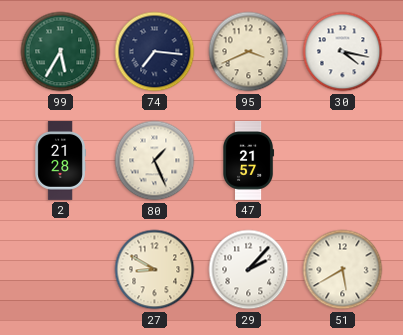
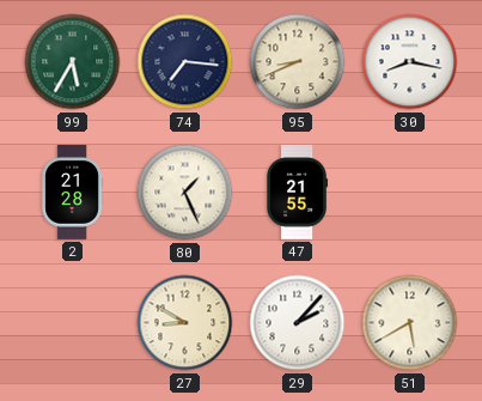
95: 3:41 -> 8:41
30: 4:17 -> 8:17
47: 21:57 -> 21:55
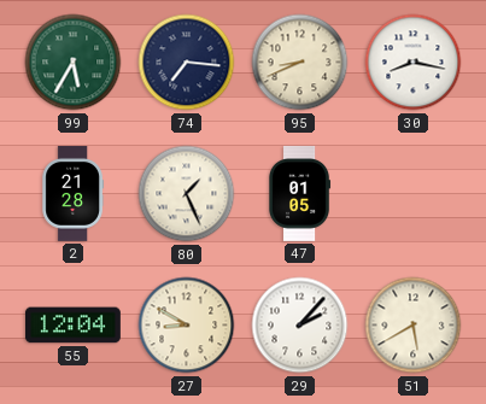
47: 21:55 -> 01:05
55: none -> 12:04
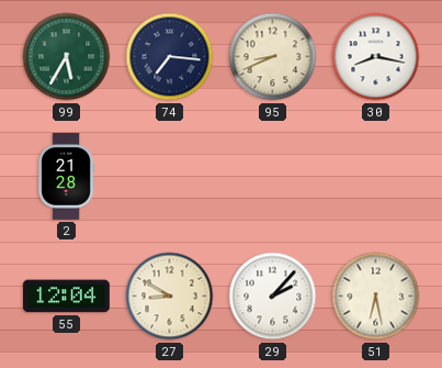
80: 1:26 -> none
47: 01:05 -> none
51: 5:40 -> 6:28
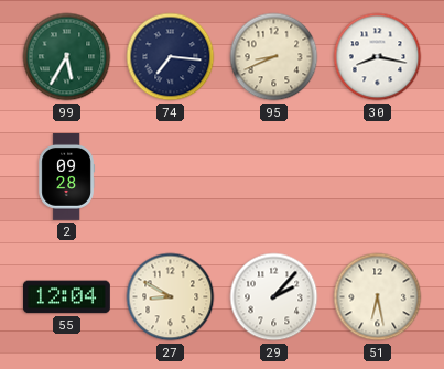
2: 21:28 -> 09:28
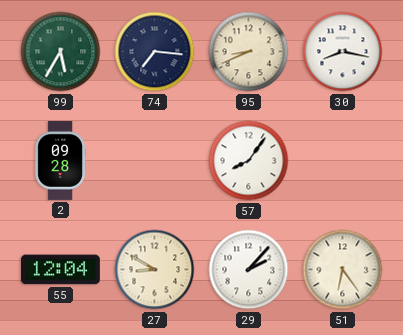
57: none -> 8:06
51: 6:28 -> 6:24
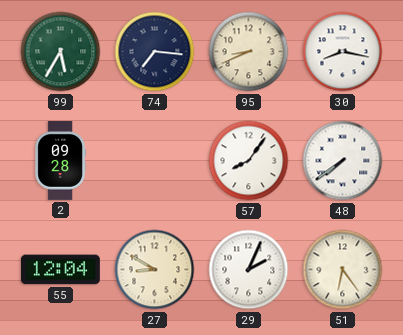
48: none -> 7:39
29: 2:07 -> 2:04
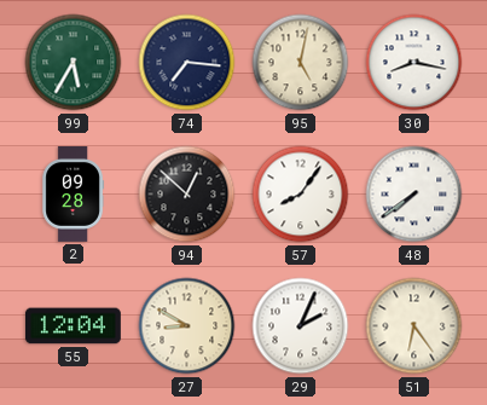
95: 8:41 -> 5:02
94: none -> 12:52
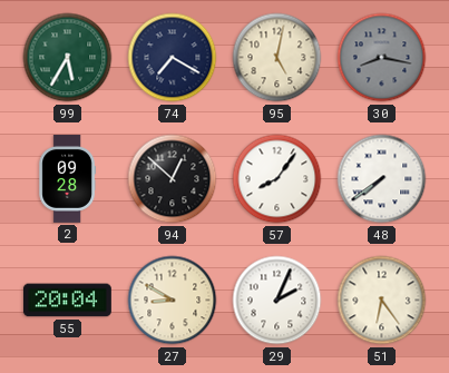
74: 7:16 -> 7:20
30 dial: white -> grey
55: 12:04 -> 20:04
